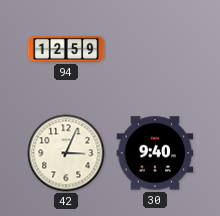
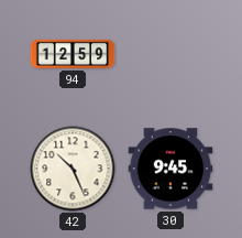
42: 3:04 -> 10:26
30: 9:40 -> 9:45
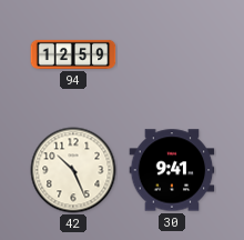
30: 9:45 -> 9:41
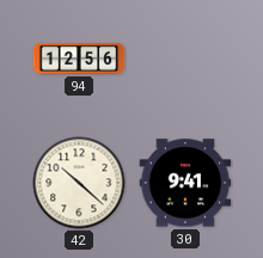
94: 12:59 -> 12:56
42: 10:26 -> 10:22
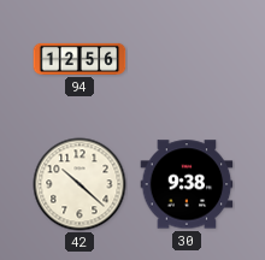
30: 9:41 -> 9:38
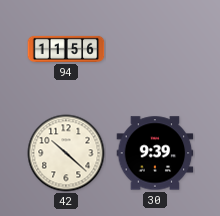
94: 12:56 -> 11:56
30: 9:38 -> 9:39
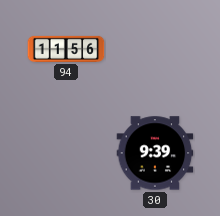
42: 10:22 -> none
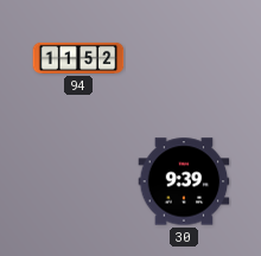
94: 11:56 -> 11:52
